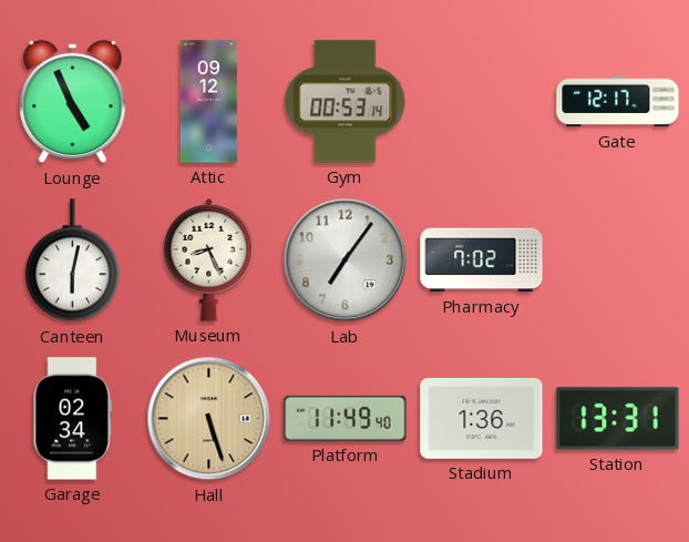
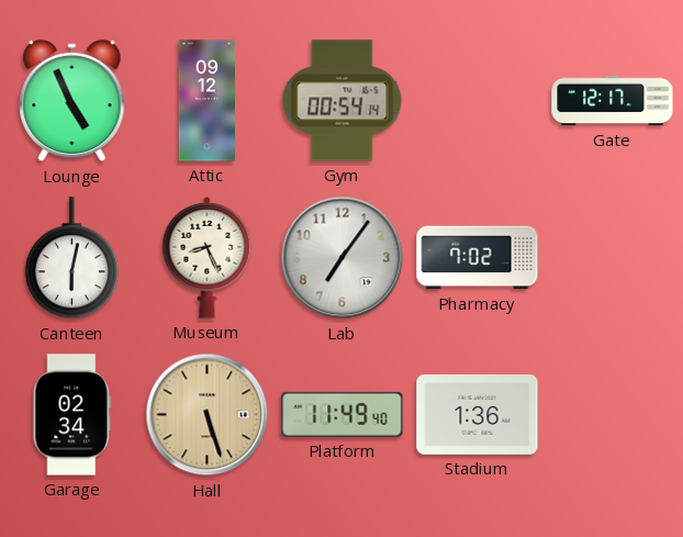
Gym: 00:53 -> 00:54
Station: 13:31 -> none
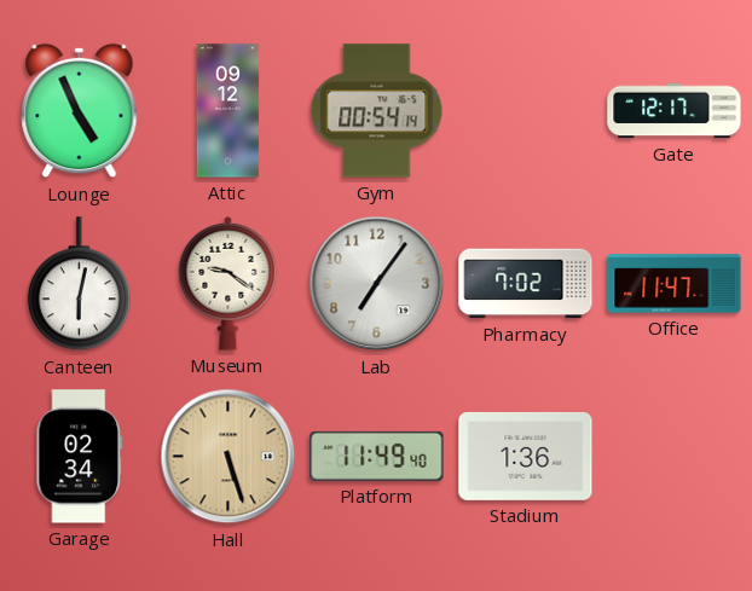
Museum: 8:26 -> 9:21
Office: none -> 11:47
